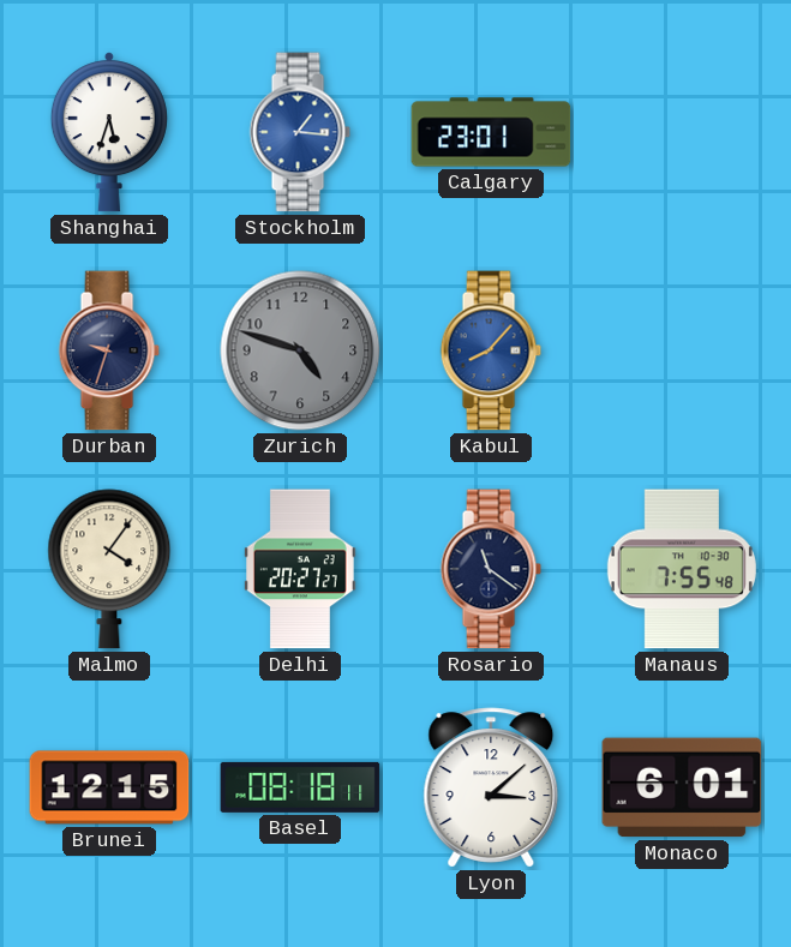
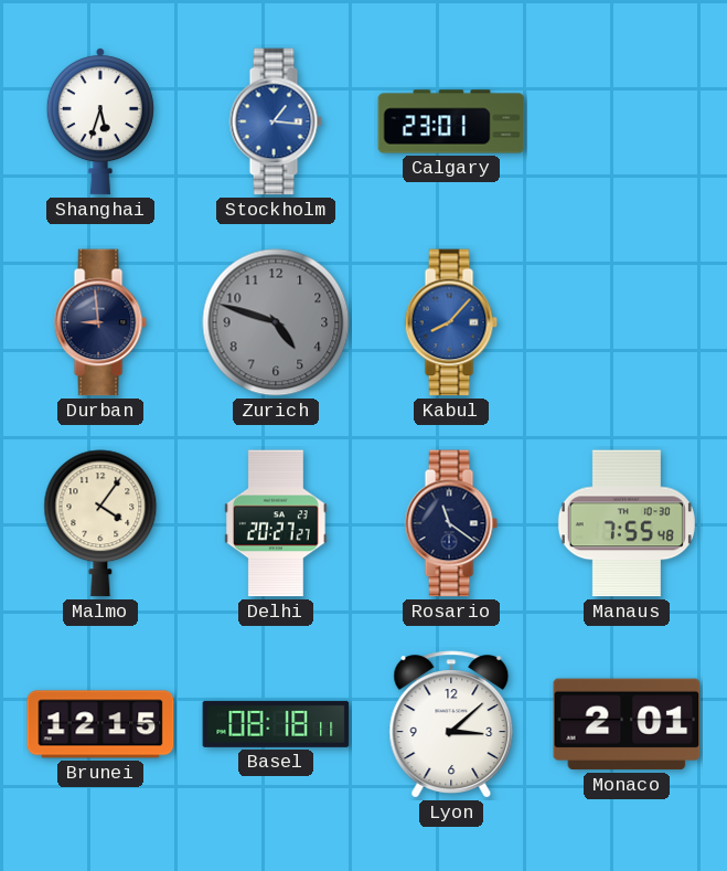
Durban: 9:33 -> 8:59
Monaco: 6:01 -> 2:01
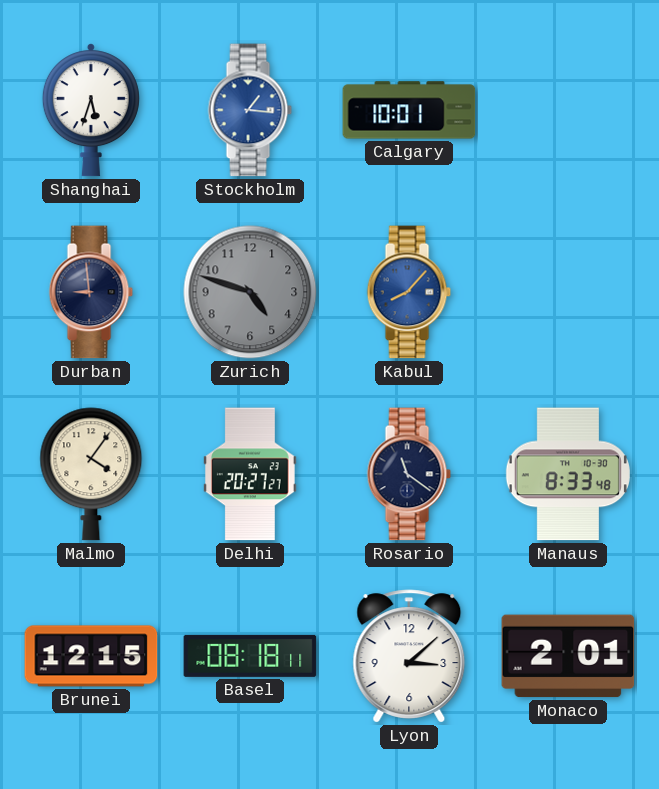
Calgary: 23:01 -> 10:01
Manaus: 7:55 -> 8:33
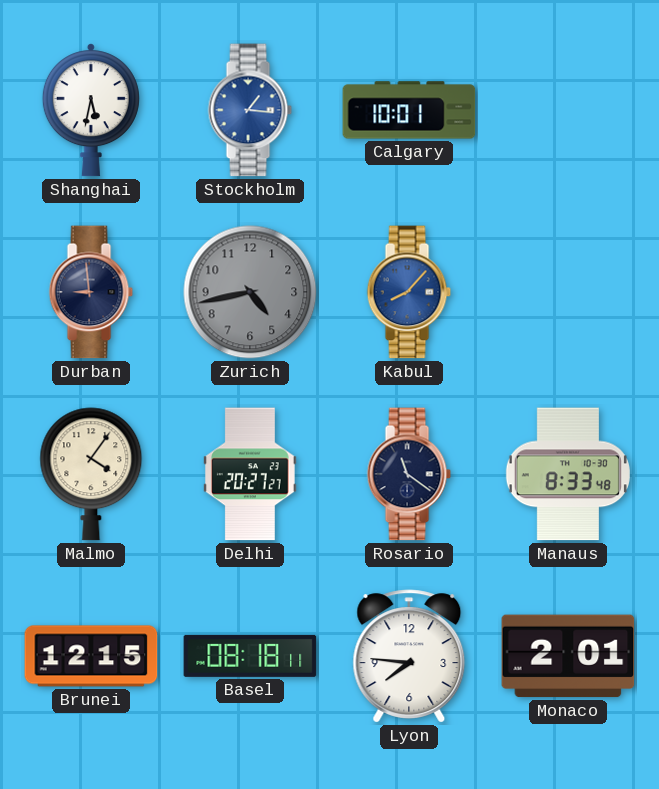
Shanghai: 5:33 -> 5:32
Zurich: 4:48 -> 4:43
Lyon: 3:08 -> 7:46
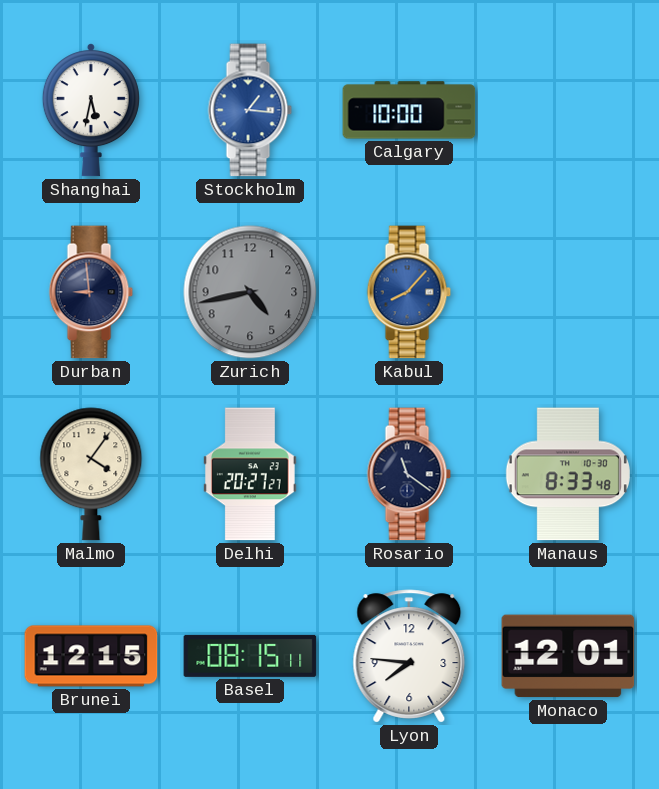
Calgary: 10:01 -> 10:00
Basel: 08:18 -> 08:15
Monaco: 2:01 -> 12:01
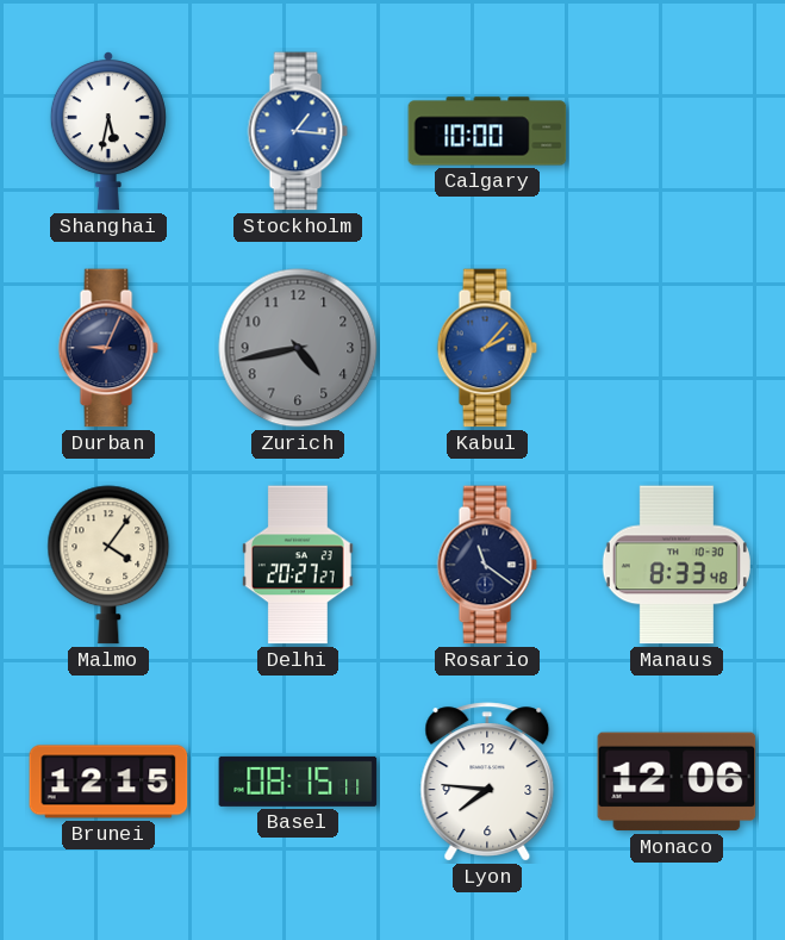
Durban: 8:59 -> 9:04
Kabul: 8:07 -> 2:07
Monaco: 12:01 -> 12:06
